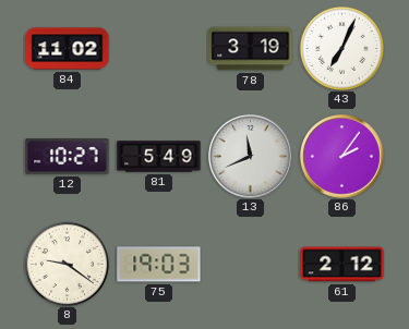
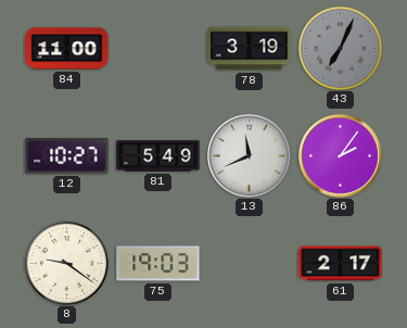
84: 11:02 -> 11:00
43 dial: white -> grey
61: 2:12 -> 2:17
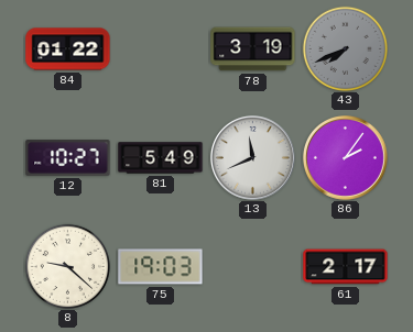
84: 11:00 -> 01:22
43: 7:04 -> 7:41
8: 9:21 -> 9:22
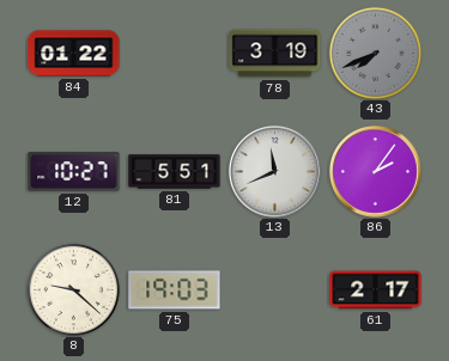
81: 5:49 -> 5:51
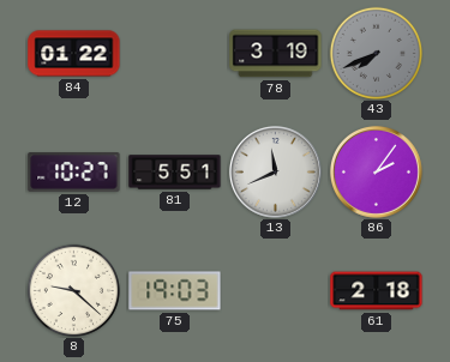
61: 2:17 -> 2:18
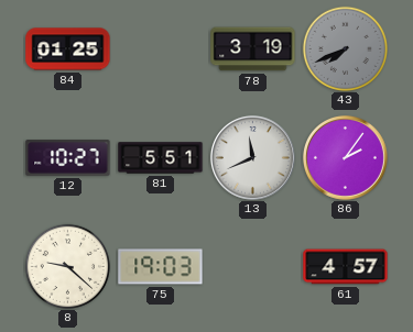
84: 01:22 -> 01:25
61: 2:18 -> 4:57
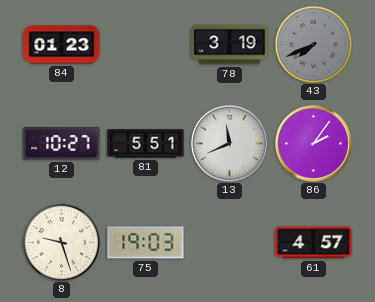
84: 01:25 -> 01:23
8: 9:22 -> 9:27
